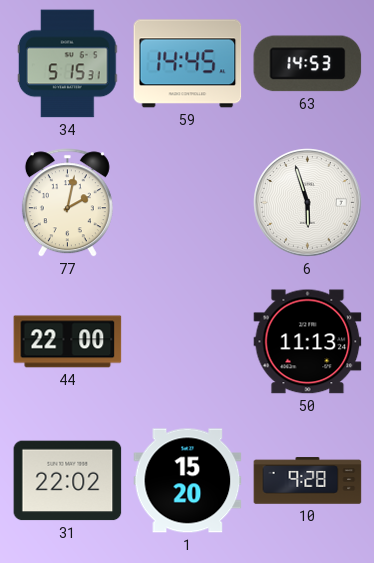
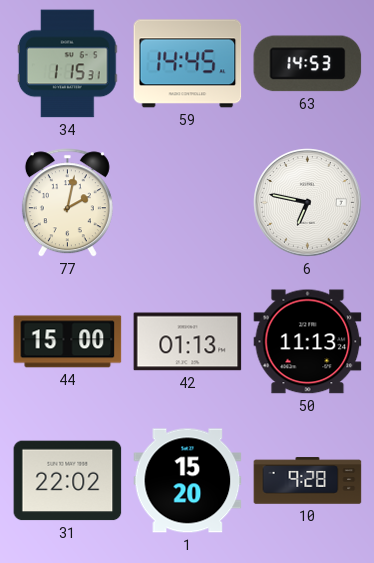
34: 5:15 -> 1:15
6: 5:57 -> 6:47
44: 22:00 -> 15:00
42: none -> 01:13
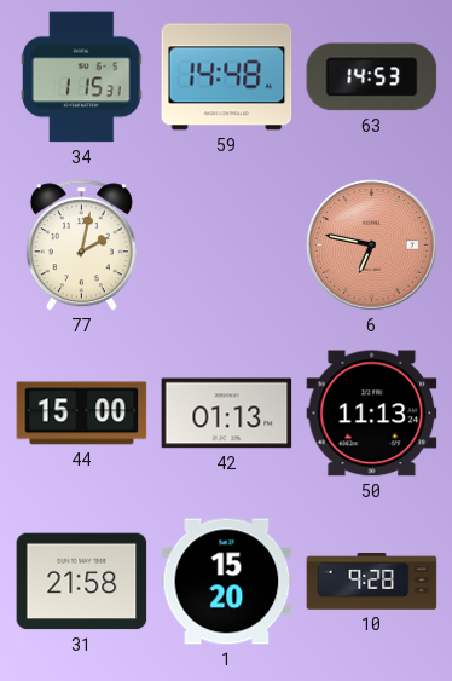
59: 14:45 -> 14:48
6 dial: white -> salmon
31: 22:02 -> 21:58
